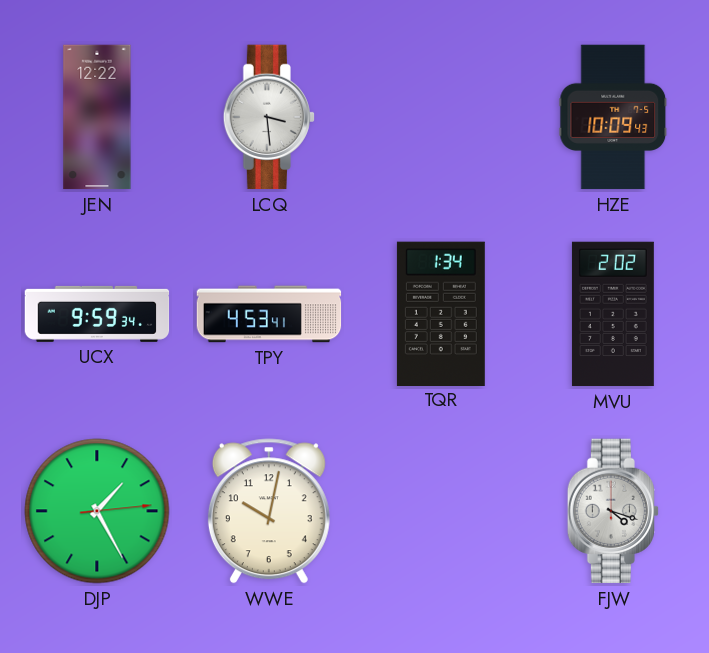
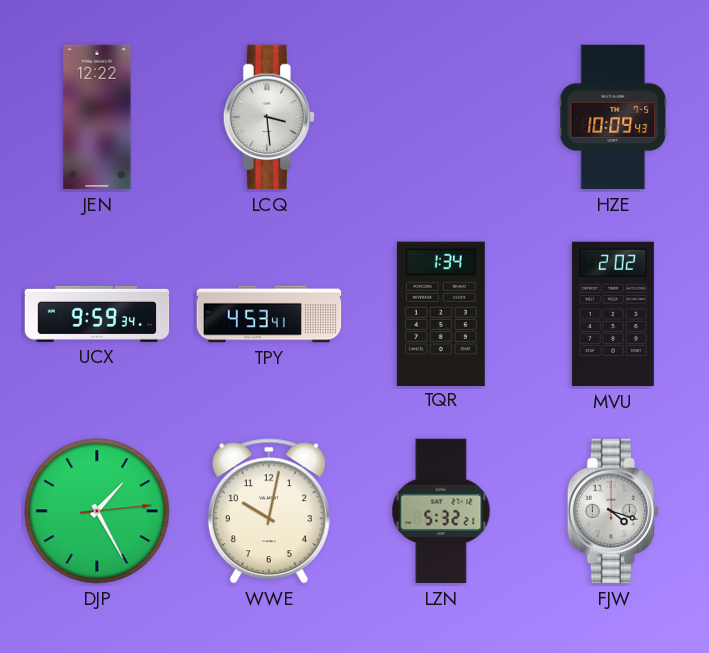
LZN: none -> 5:32
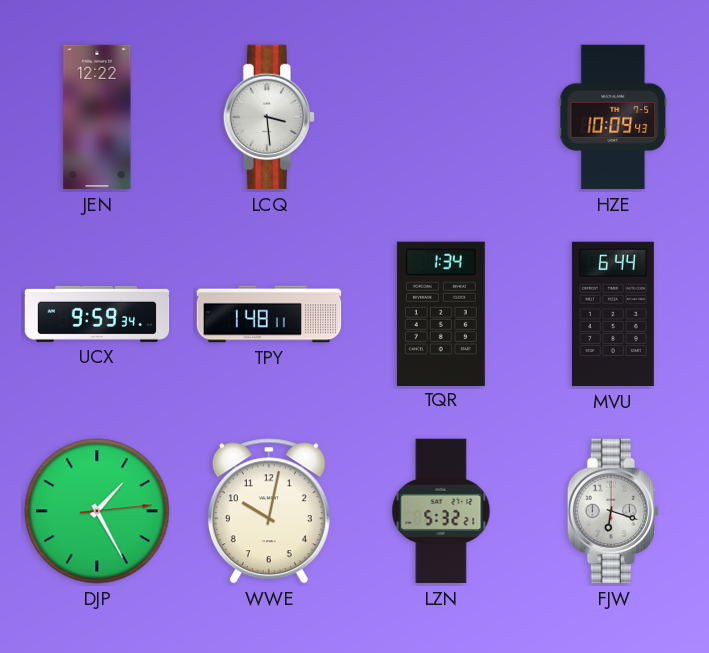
TPY: 4:53 -> 1:48
MVU: 2:02 -> 6:44
FJW: 4:18 -> 6:18
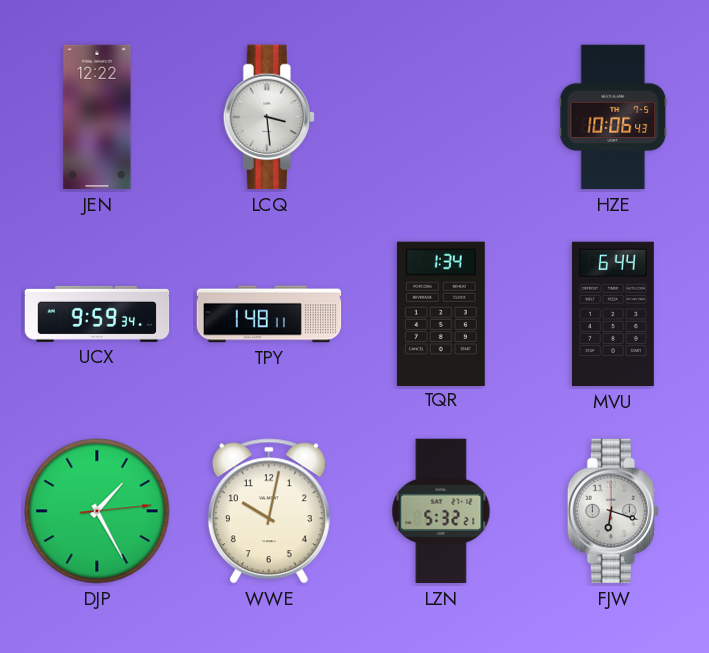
HZE: 10:09 -> 10:06
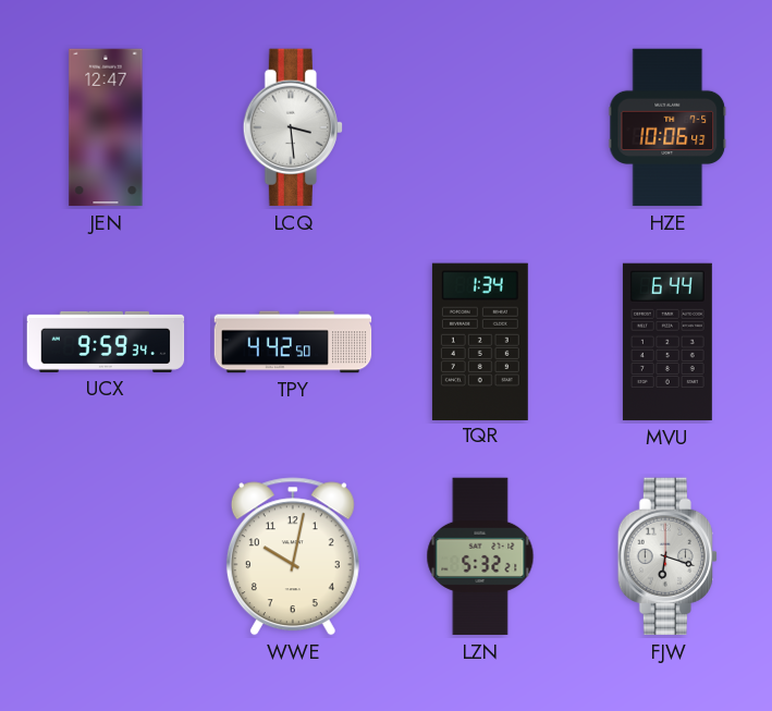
JEN: 12:22 -> 12:47
TPY: 1:48 -> 4:42
DJP: 1:25 -> none
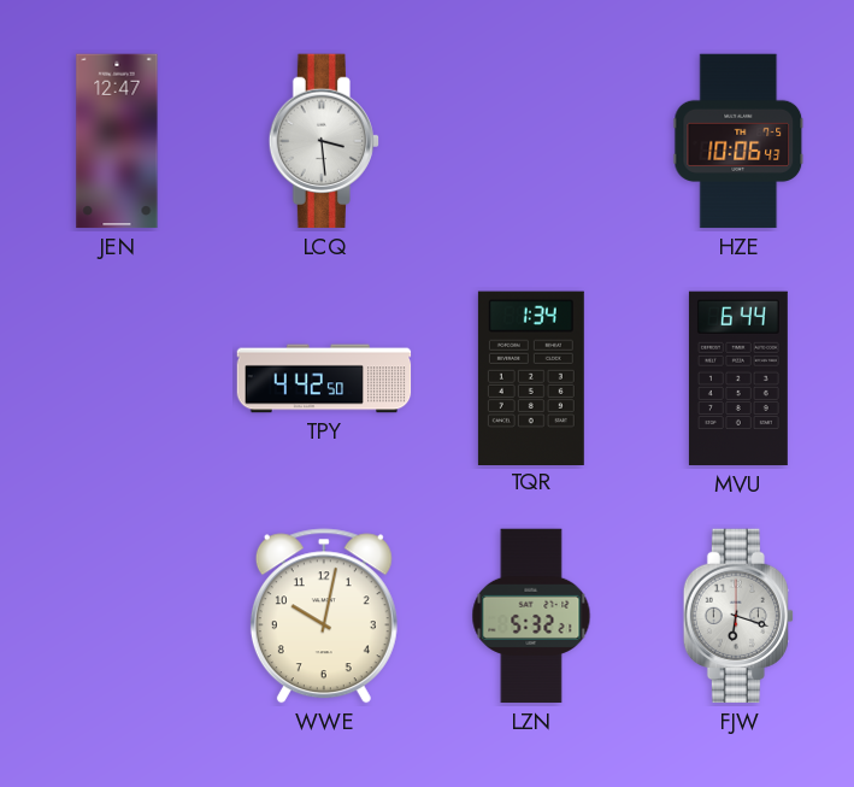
UCX: 9:59 -> none
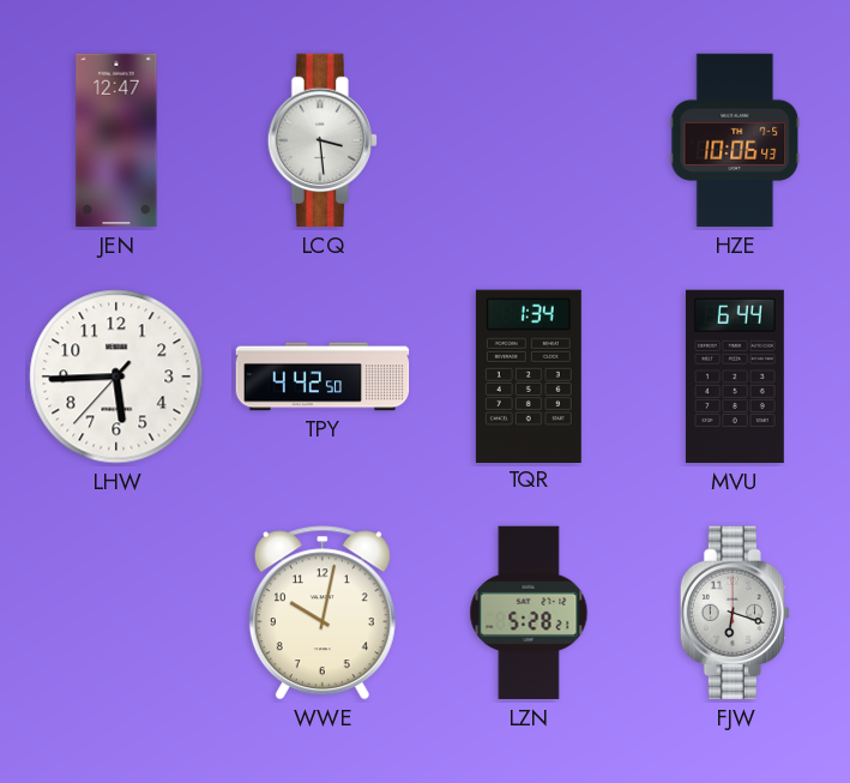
LHW: none -> 5:44
LZN: 5:32 -> 5:28
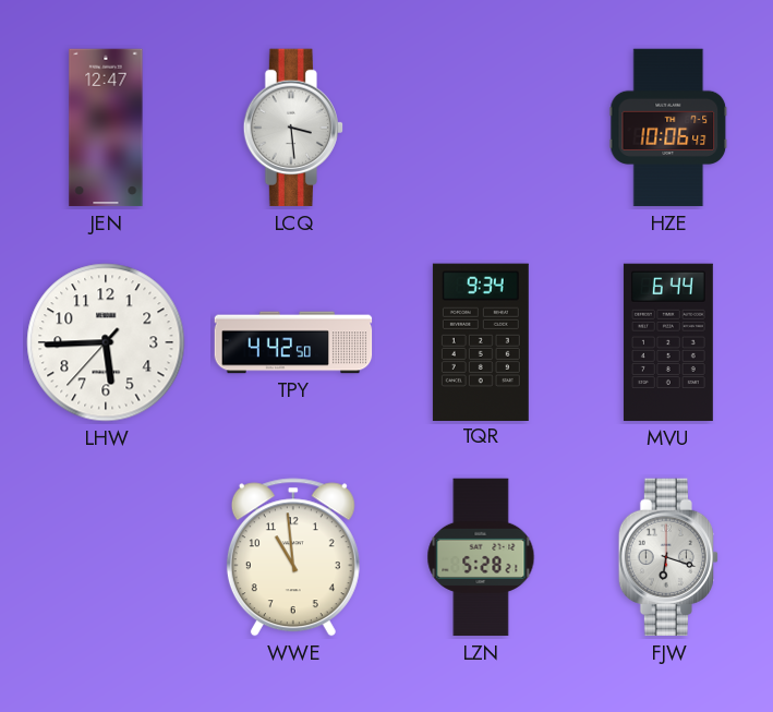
TQR: 1:34 -> 9:34
WWE: 10:02 -> 10:59
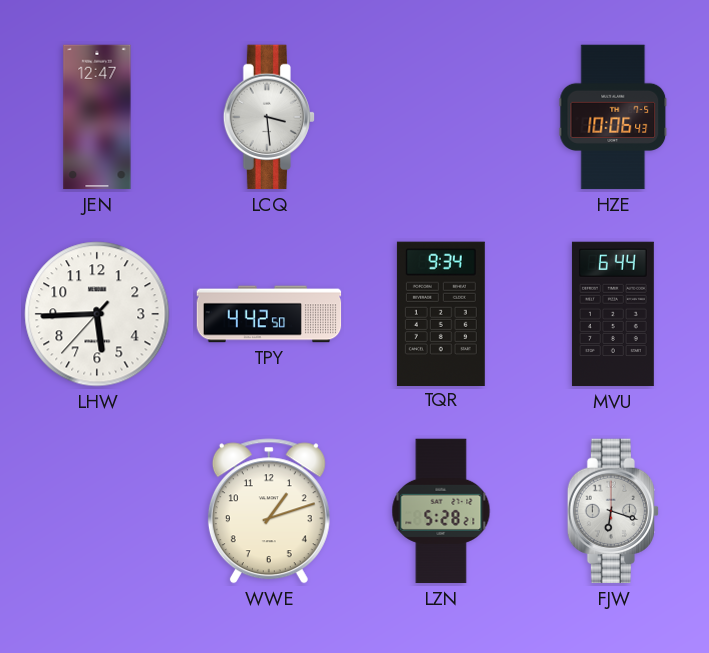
WWE: 10:59 -> 1:12
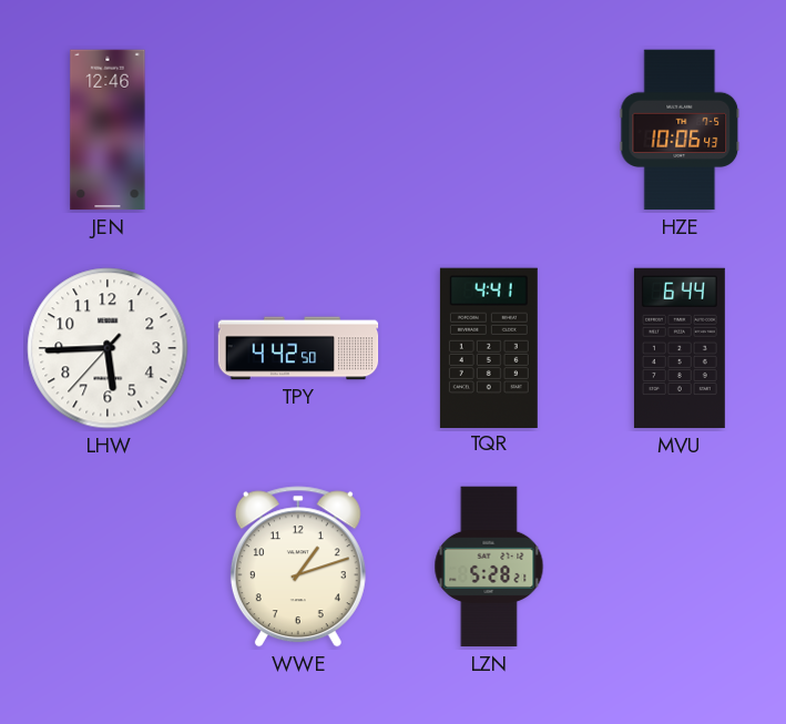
JEN: 12:47 -> 12:46
LCQ: 3:29 -> none
TQR: 9:34 -> 4:41
FJW: 6:18 -> none
